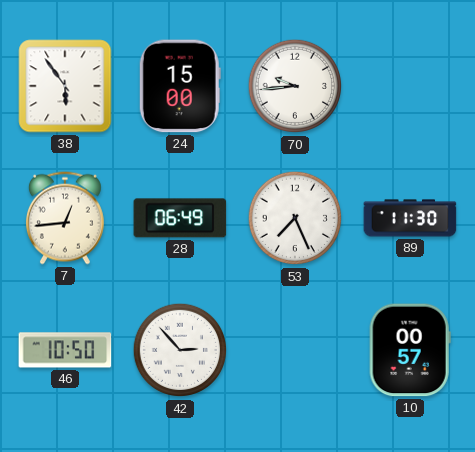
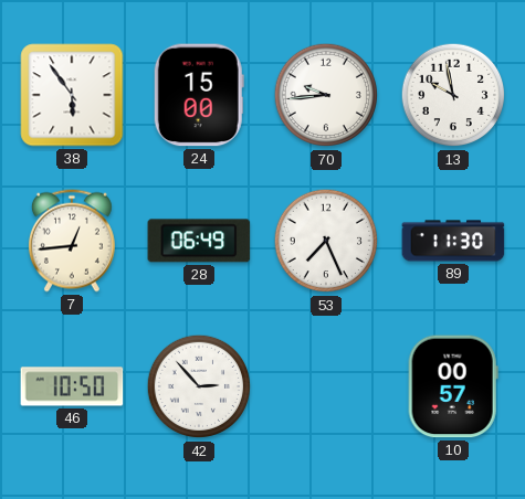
13: none -> 9:58
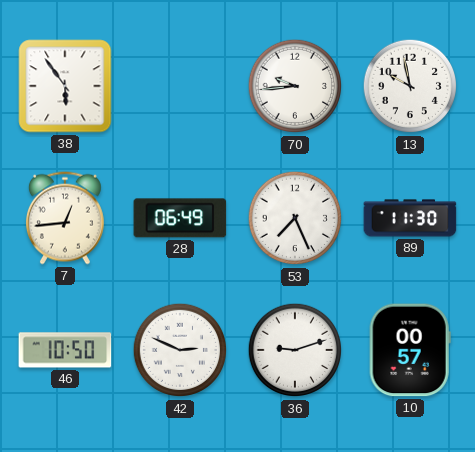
24: 15:00 -> none
42: 2:53 -> 2:49
36: none -> 9:12
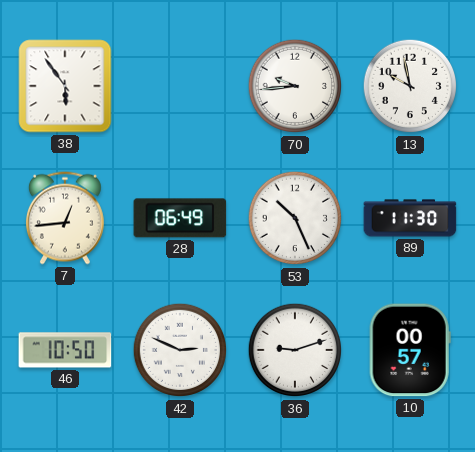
53: 7:26 -> 10:26
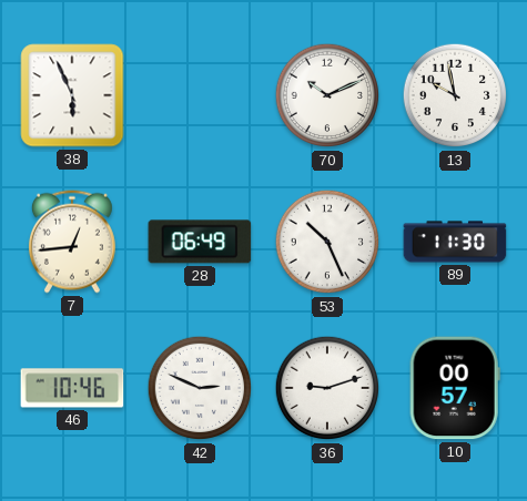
38: 5:54 -> 5:56
70: 9:44 -> 10:11
46: 10:50 -> 10:46
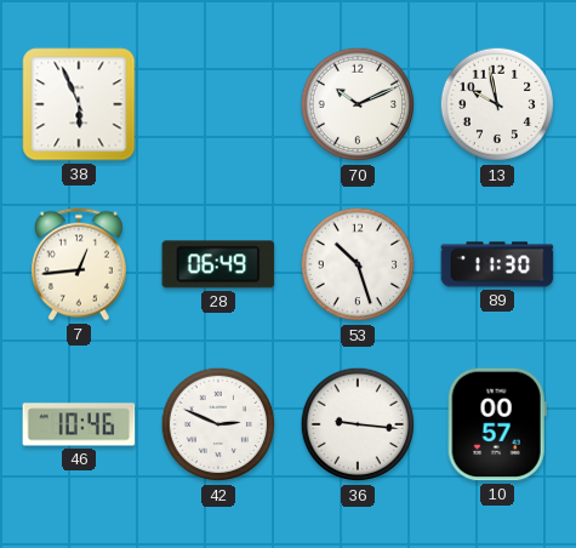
53: 10:26 -> 10:27
36: 9:12 -> 9:16
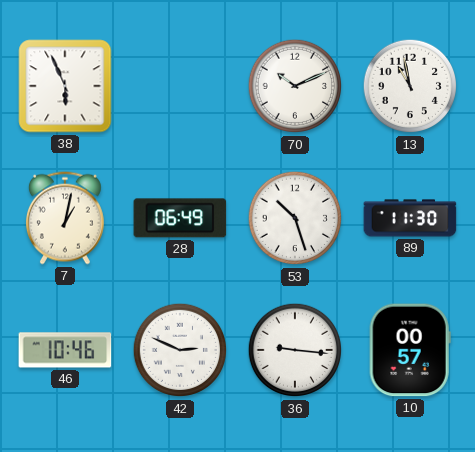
13: 9:58 -> 10:58
7: 12:44 -> 1:02
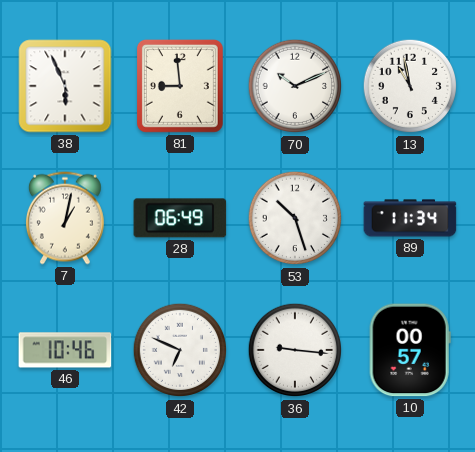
81: none -> 8:59
89: 11:30 -> 11:34
42: 2:49 -> 6:49
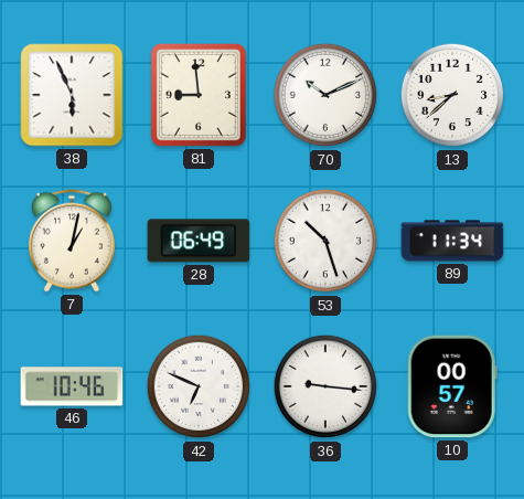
13: 10:58 -> 8:38
